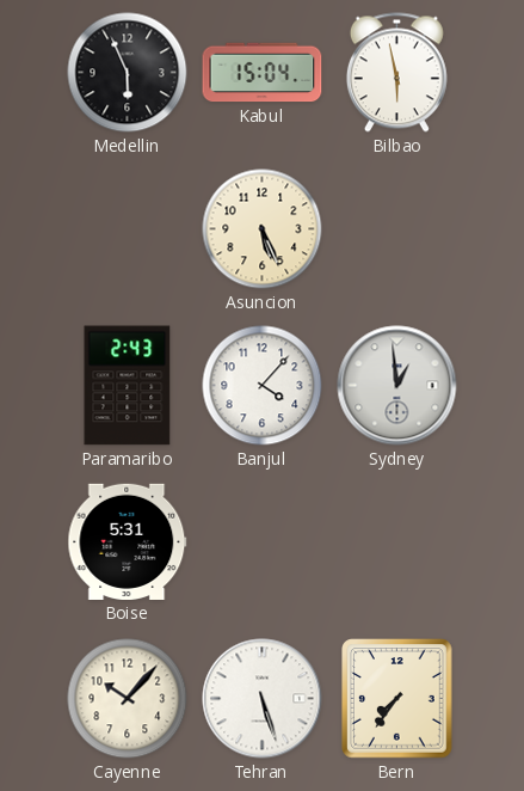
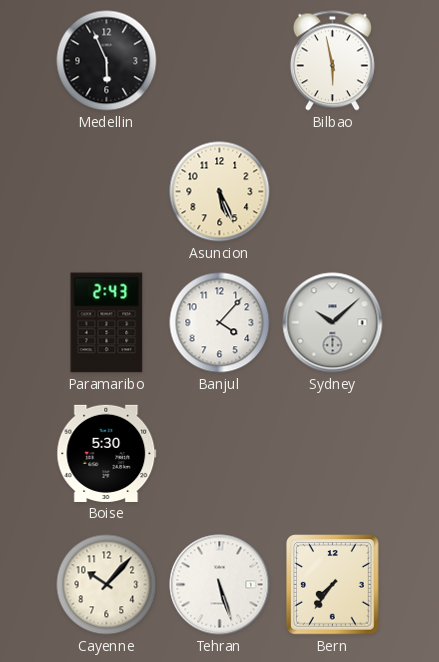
Kabul: 15:04 -> none
Sydney: 12:59 -> 10:08
Boise: 5:31 -> 5:30
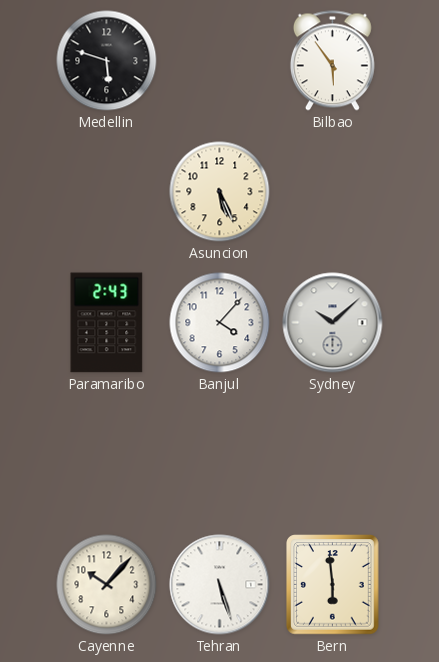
Medellin: 5:56 -> 5:48
Bilbao: 5:58 -> 5:54
Boise: 5:30 -> none
Bern: 7:36 -> 5:59
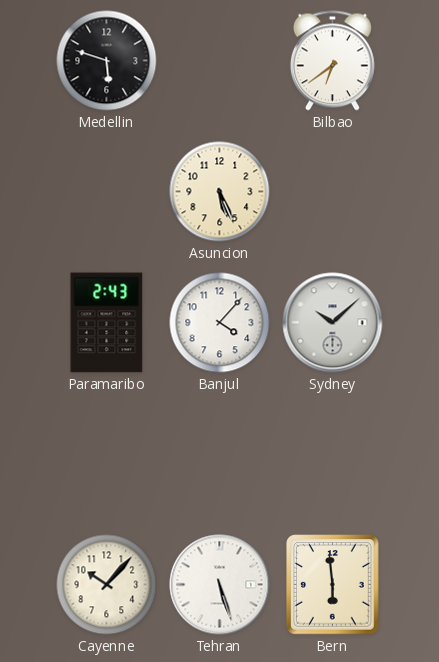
Bilbao: 5:54 -> 6:39
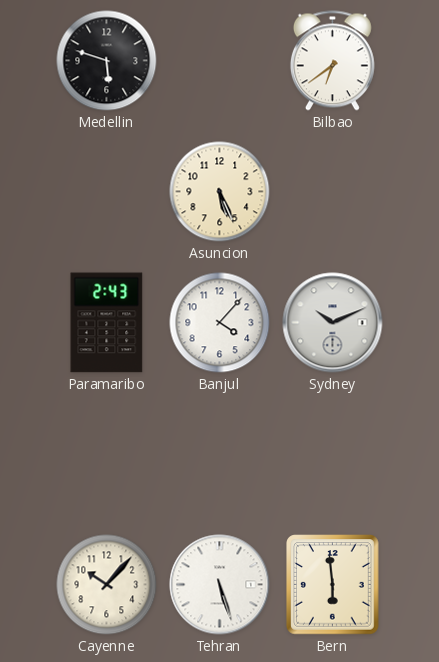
Sydney: 10:08 -> 10:11
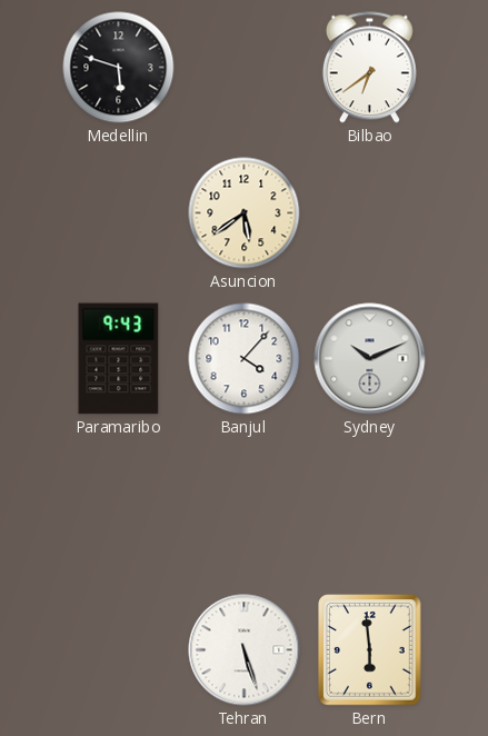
Asuncion: 5:26 -> 5:39
Paramaribo: 2:43 -> 9:43
Cayenne: 10:07 -> none
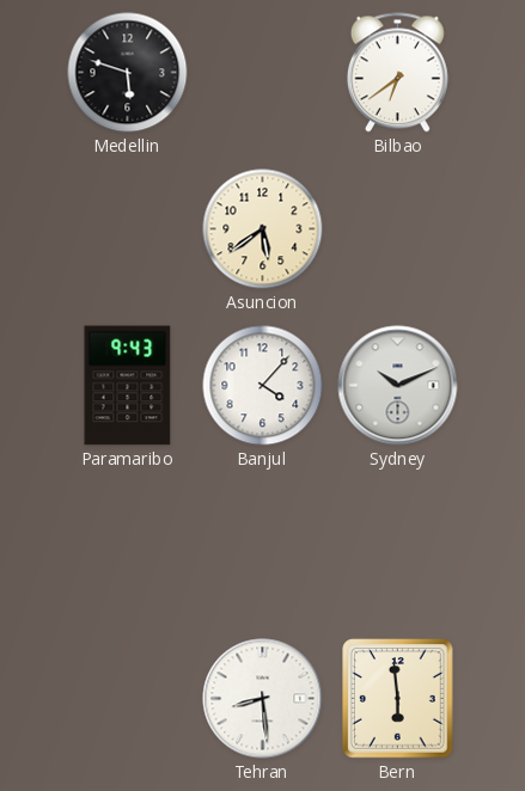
Tehran: 5:27 -> 8:29
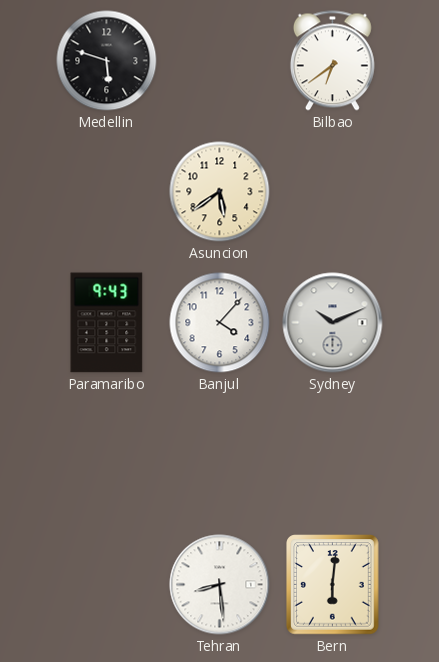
Bern: 5:59 -> 6:01
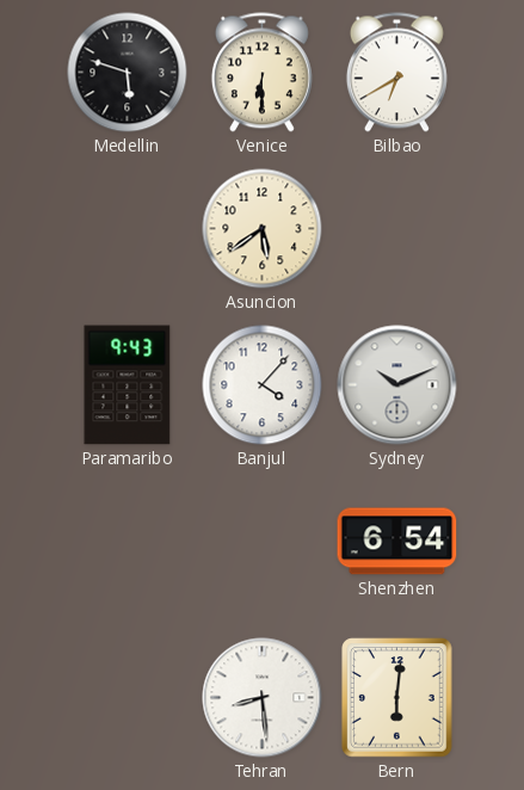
Venice: none -> 6:30
Bilbao: 6:39 -> 6:40
Shenzhen: none -> 6:54
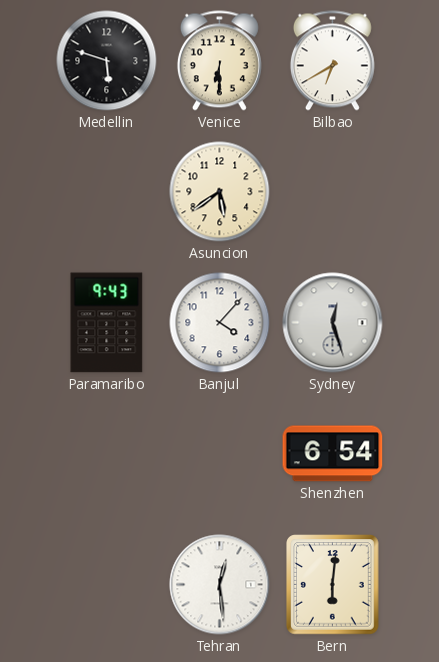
Sydney: 10:11 -> 12:27
Tehran: 8:29 -> 12:29
